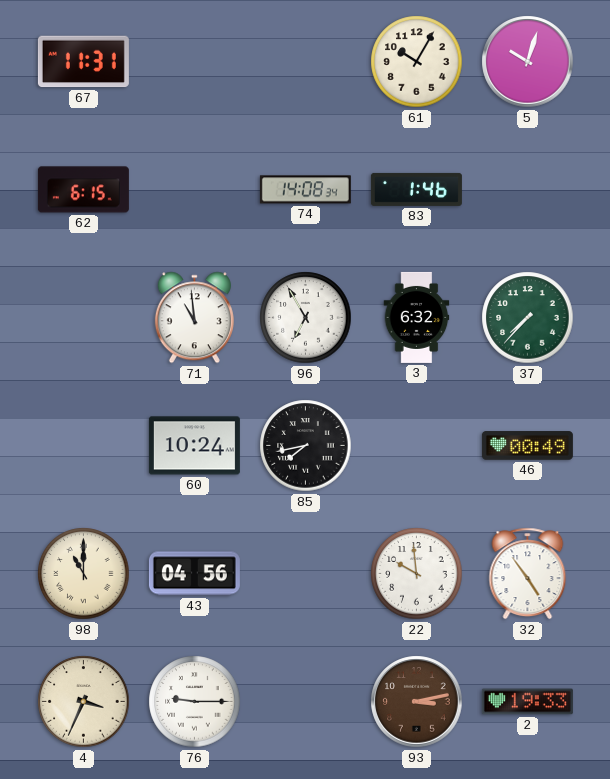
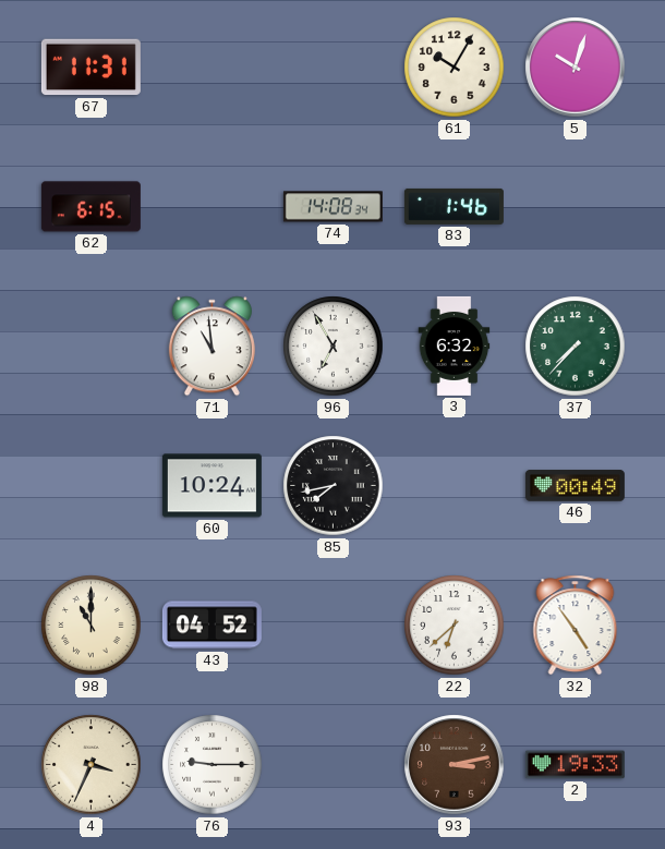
43: 04:56 -> 04:52
22: 9:59 -> 6:38
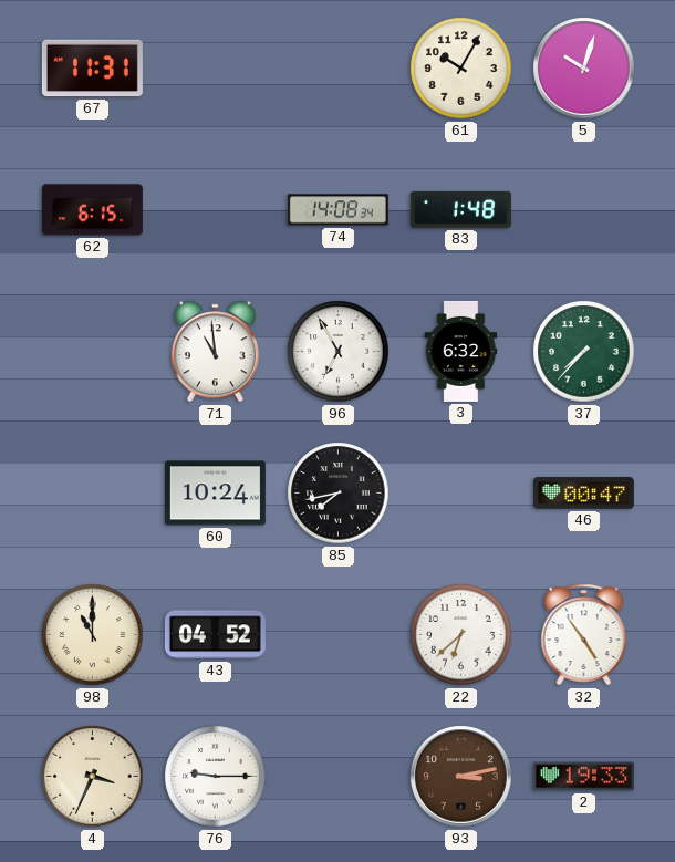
83: 1:46 -> 1:48
46: 00:49 -> 00:47
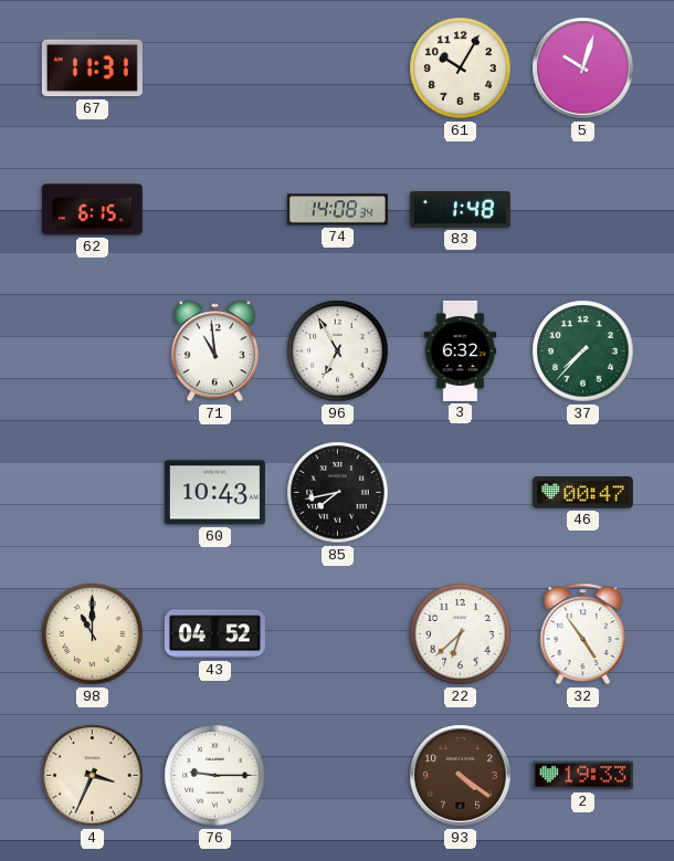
60: 10:24 -> 10:43
93: 3:13 -> 4:21
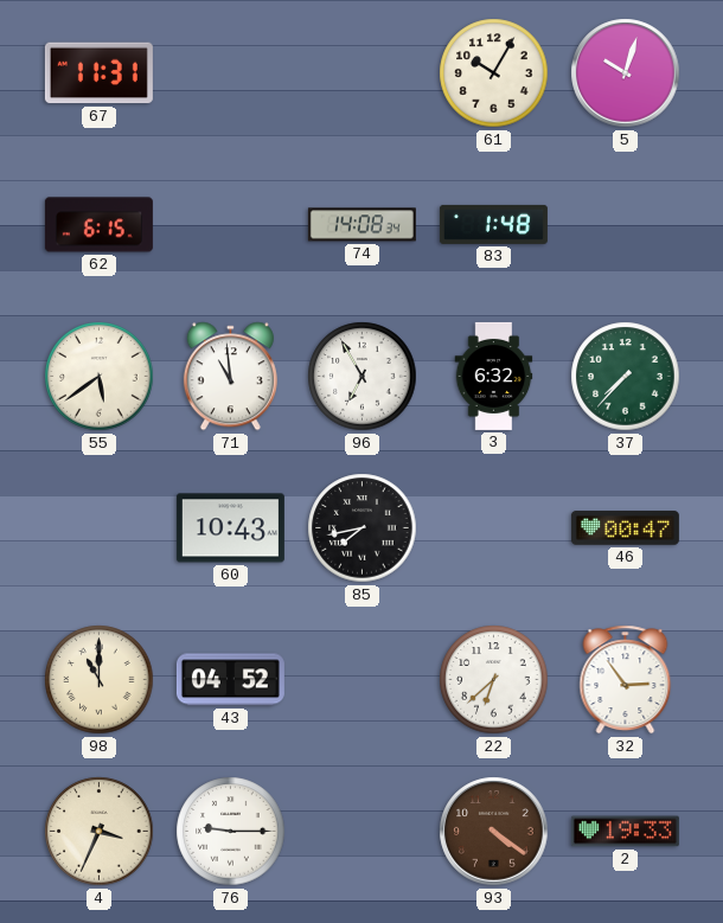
55: none -> 5:39
32: 4:54 -> 2:54
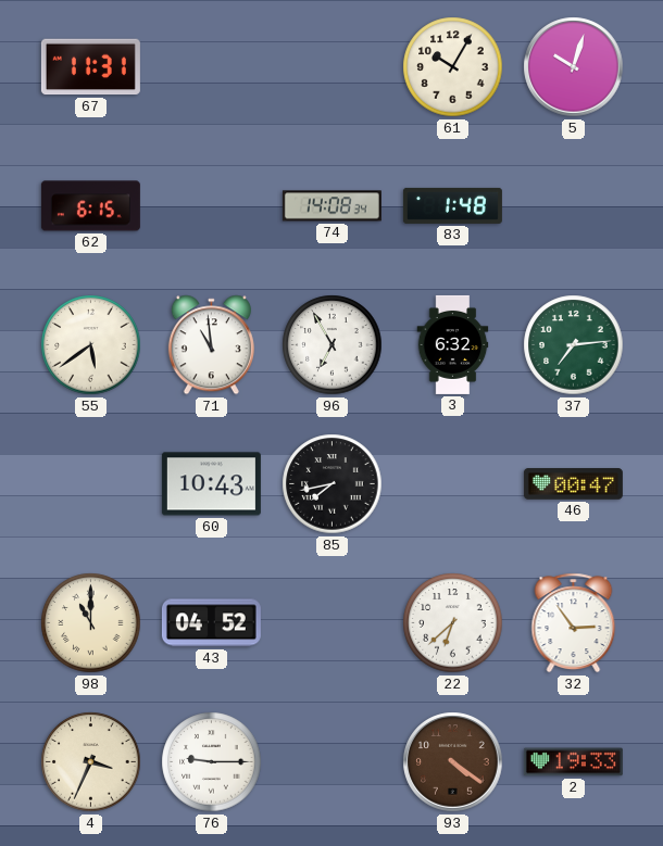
37: 7:37 -> 7:14
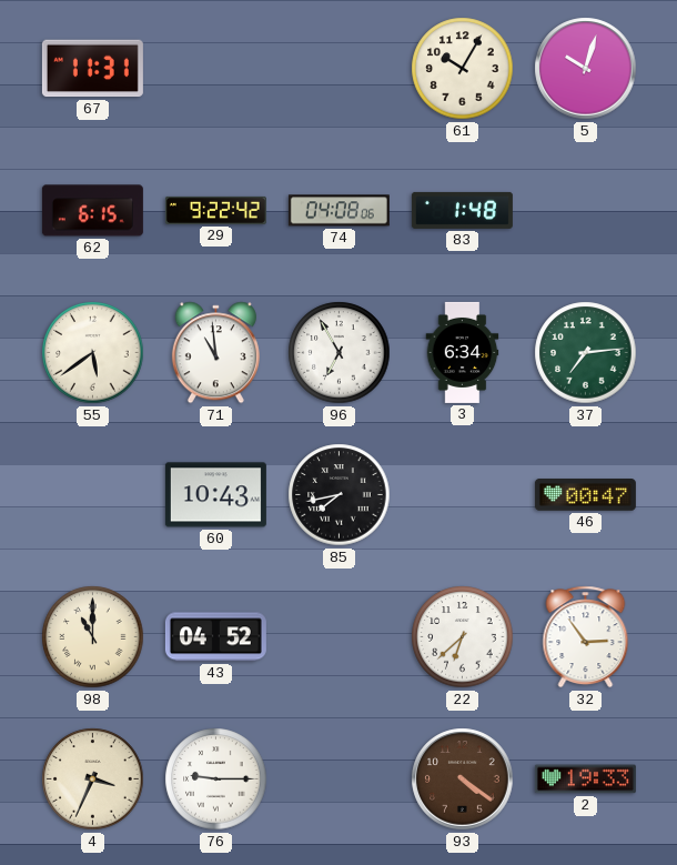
29: none -> 9:22
74: 14:08 -> 04:08
3: 6:32 -> 6:34
